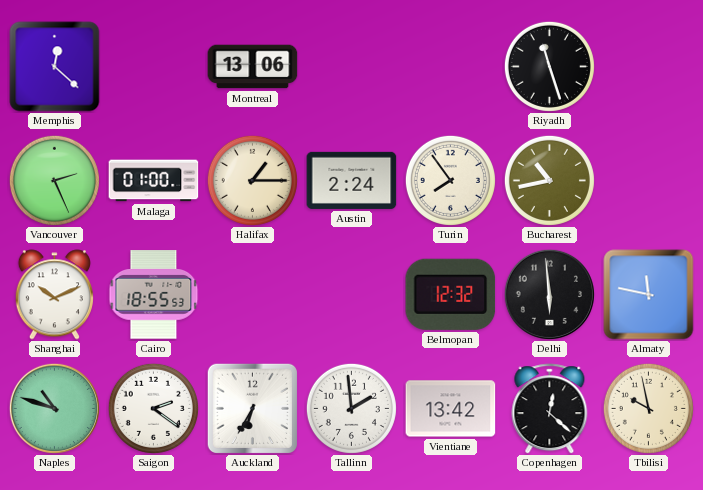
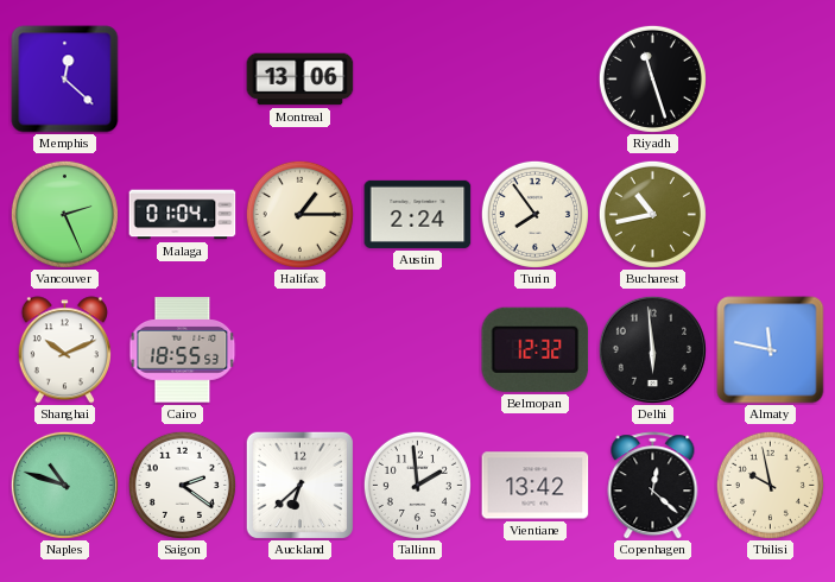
Malaga: 01:00 -> 01:04
Auckland: 6:35 -> 6:38
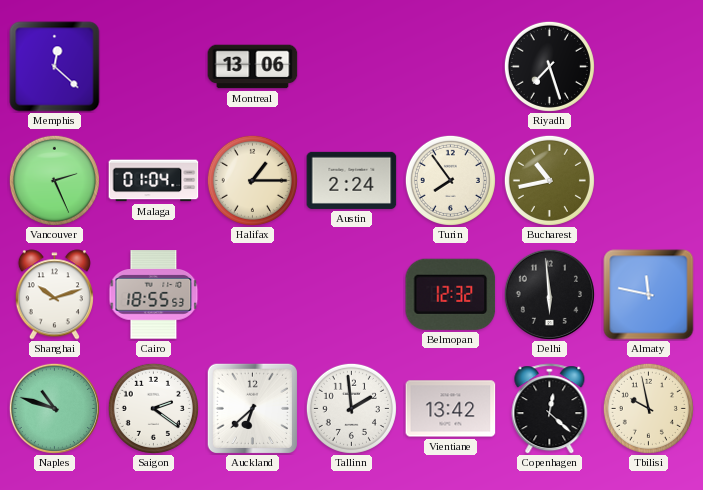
Riyadh: 11:27 -> 7:27
Shanghai: 10:11 -> 10:12
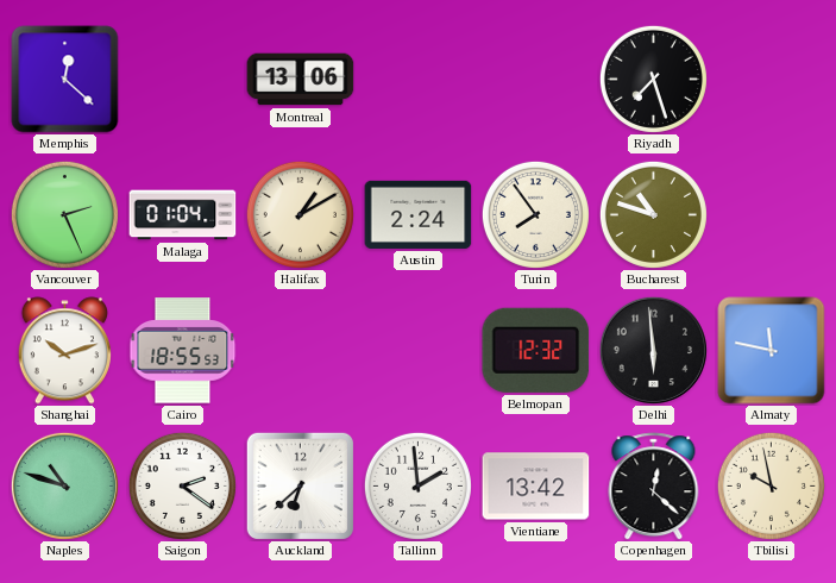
Halifax: 1:15 -> 1:10
Bucharest: 10:43 -> 10:48
